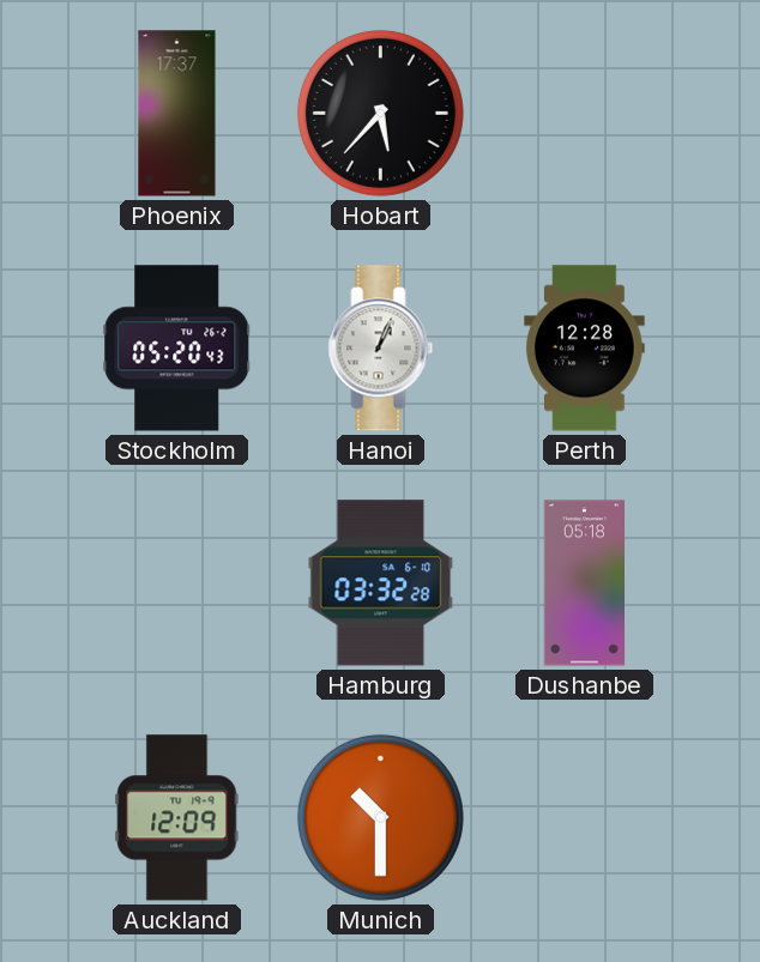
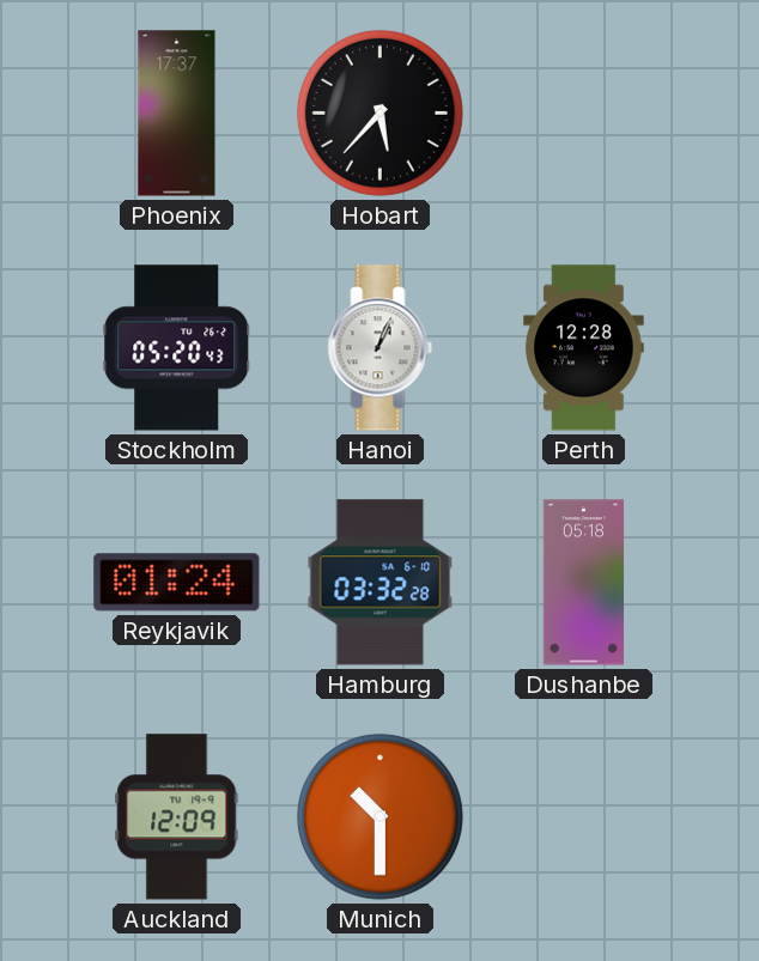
Reykjavik: none -> 01:24
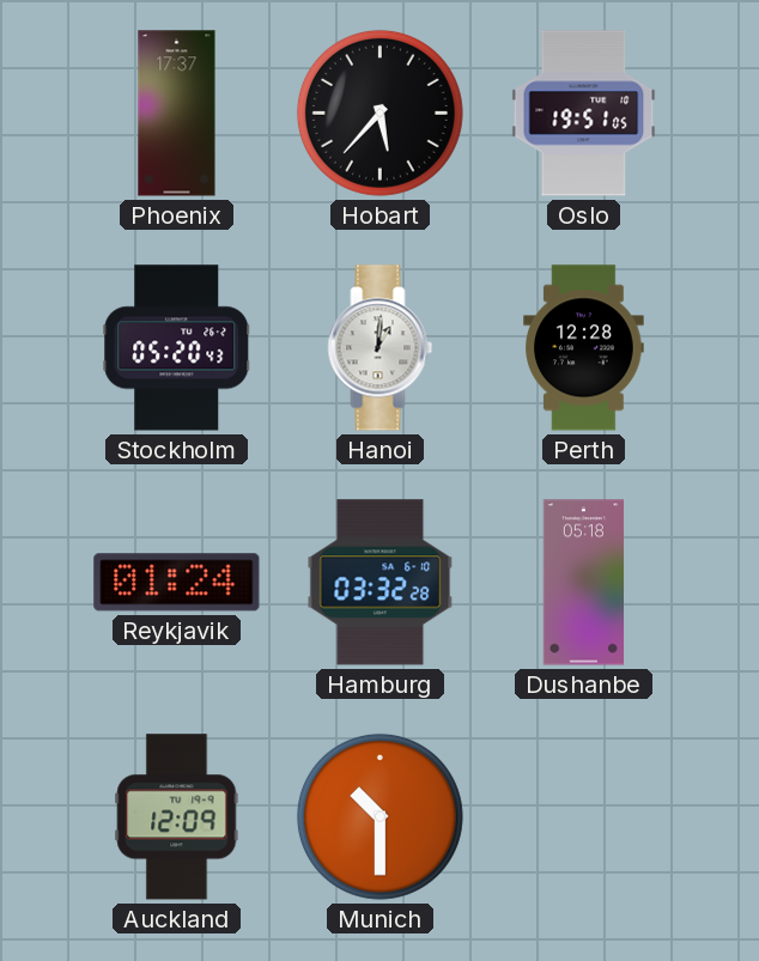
Oslo: none -> 19:51
Hanoi: 1:04 -> 1:01
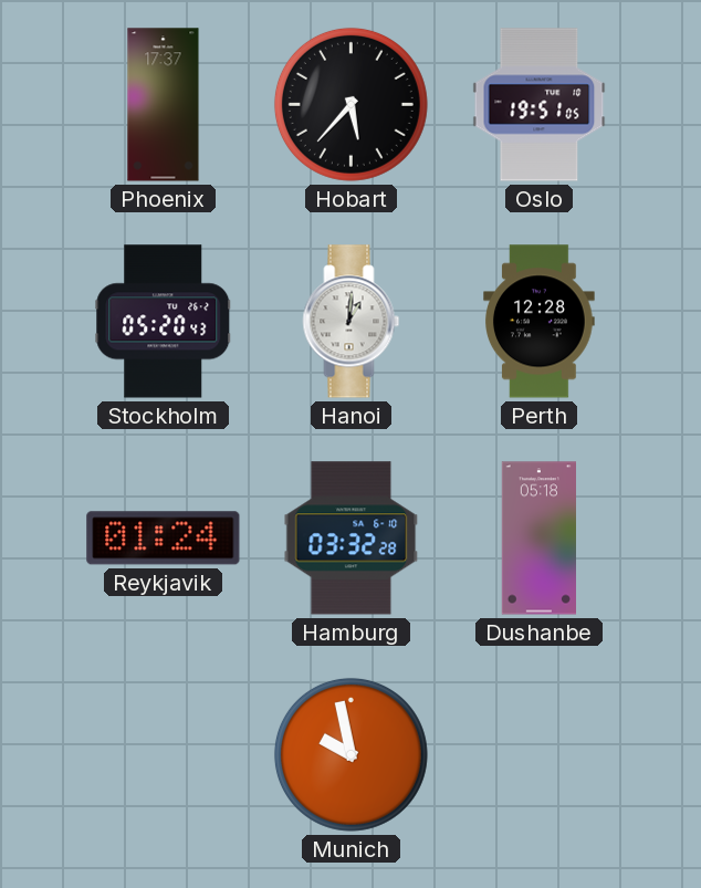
Auckland: 12:09 -> none
Munich: 10:30 -> 9:58
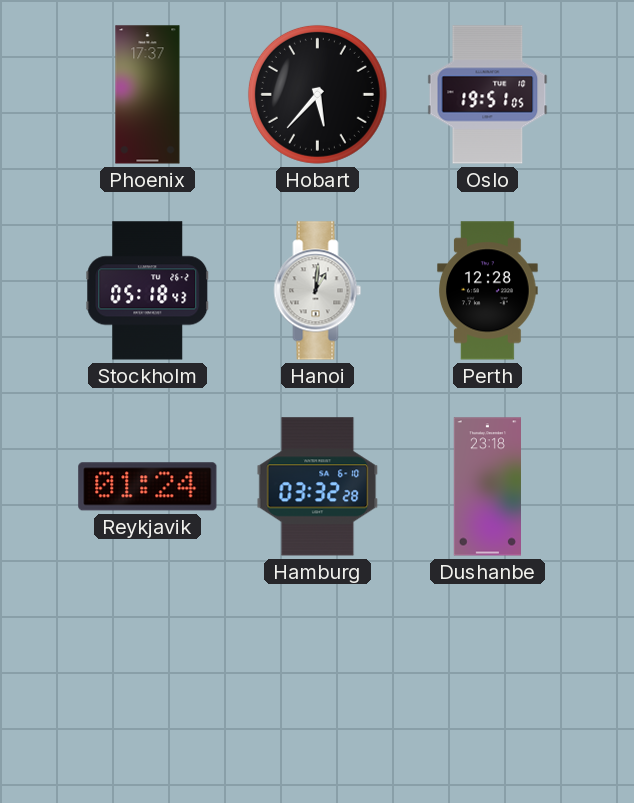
Stockholm: 05:20 -> 05:18
Dushanbe: 05:18 -> 23:18
Munich: 9:58 -> none
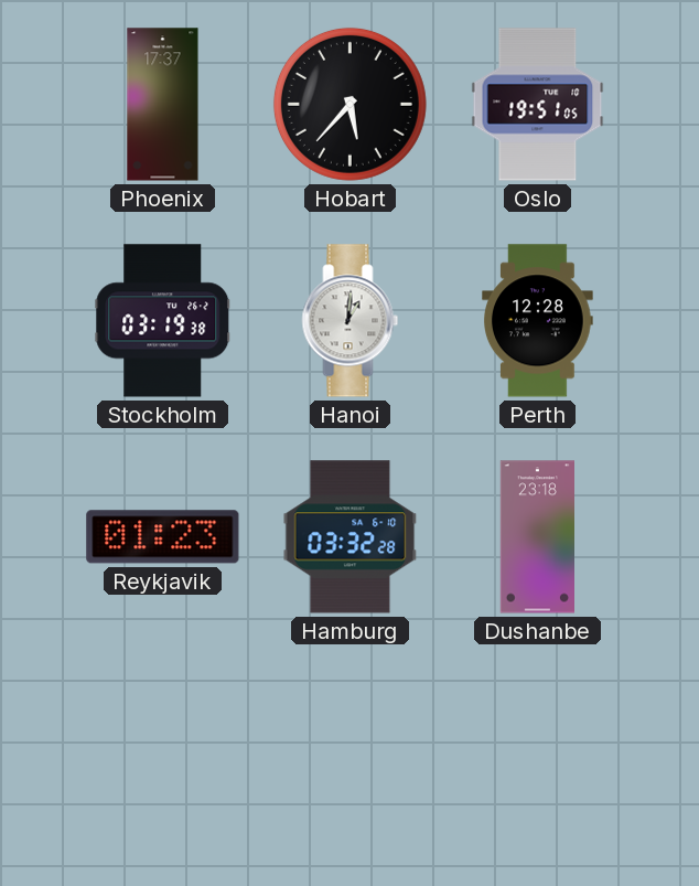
Stockholm: 05:18 -> 03:19
Reykjavik: 01:24 -> 01:23
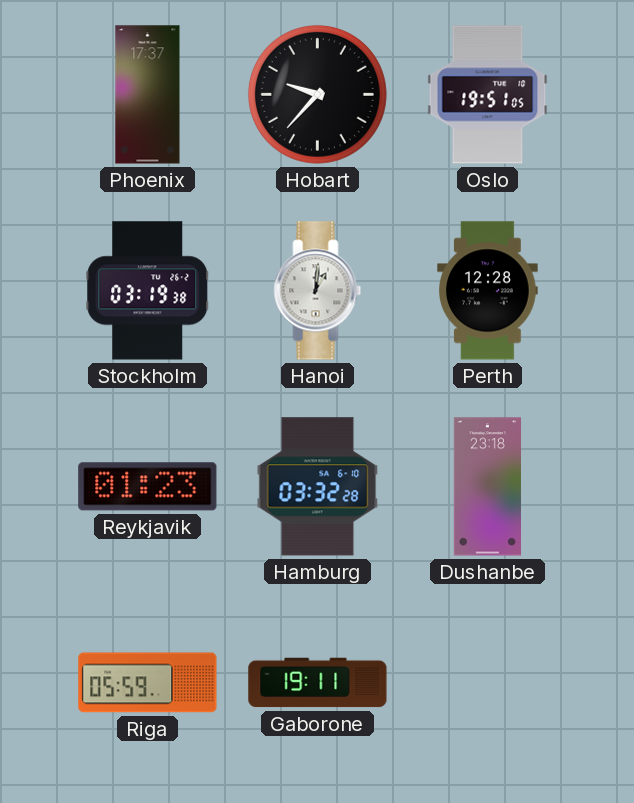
Hobart: 5:37 -> 9:37
Riga: none -> 05:59
Gaborone: none -> 19:11
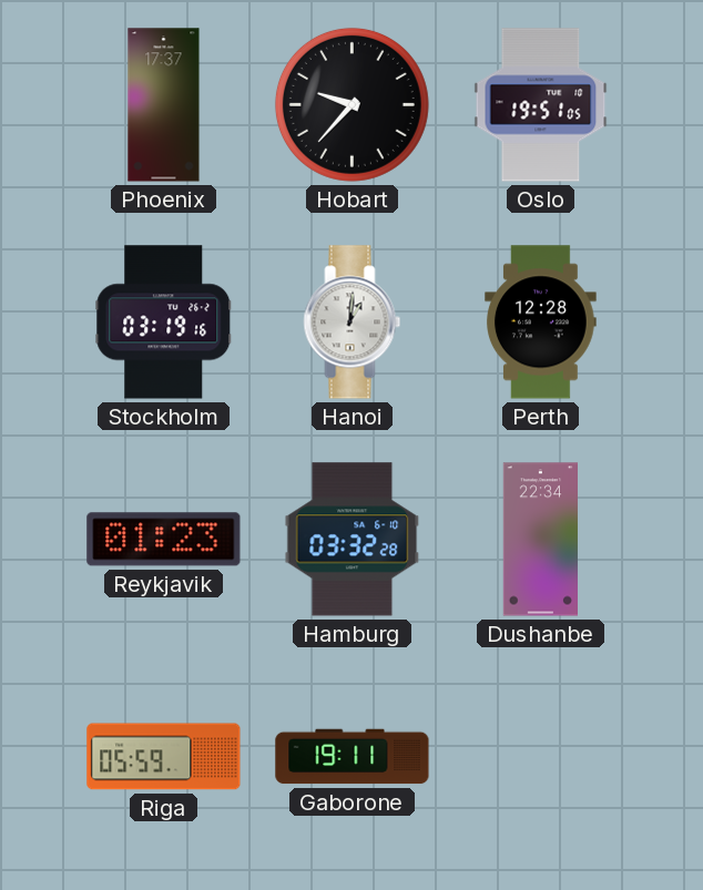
Stockholm: 03:19:38 -> 03:19:16
Dushanbe: 23:18 -> 22:34
